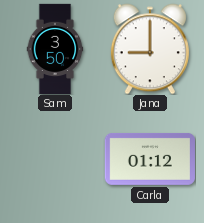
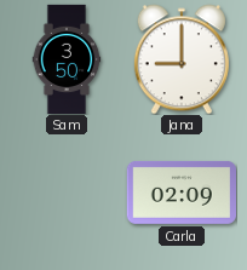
Carla: 01:12 -> 02:09
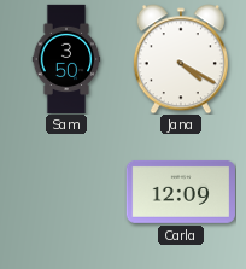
Jana: 9:00 -> 4:20
Carla: 02:09 -> 12:09
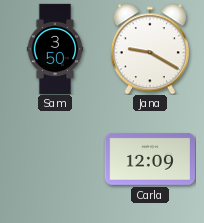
Jana: 4:20 -> 9:20
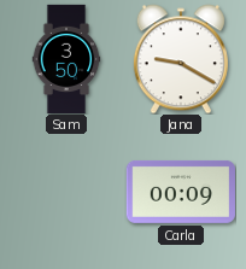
Carla: 12:09 -> 00:09
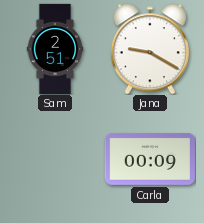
Sam: 3:50 -> 2:51
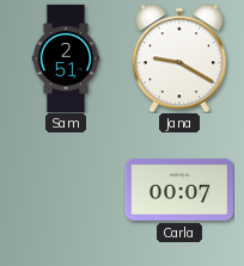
Carla: 00:09 -> 00:07
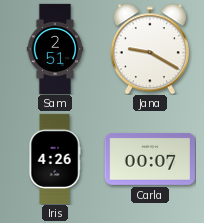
Iris: none -> 4:26
